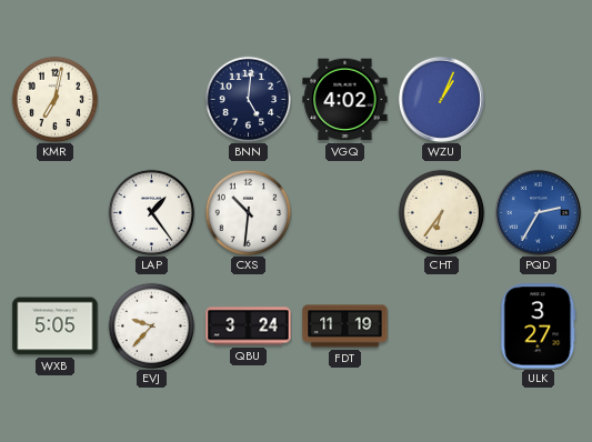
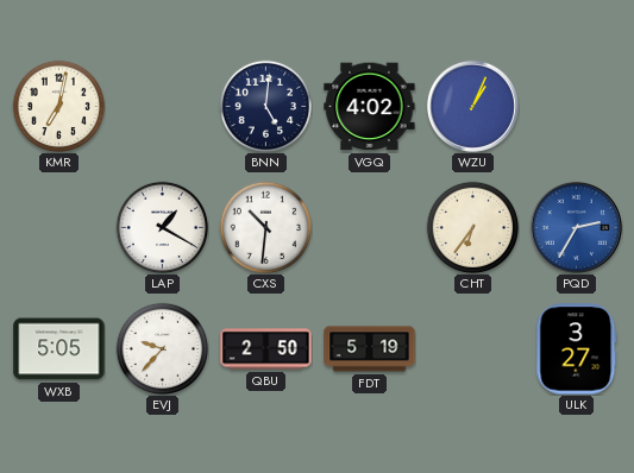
LAP: 1:24 -> 1:20
QBU: 3:24 -> 2:50
FDT: 11:19 -> 5:19
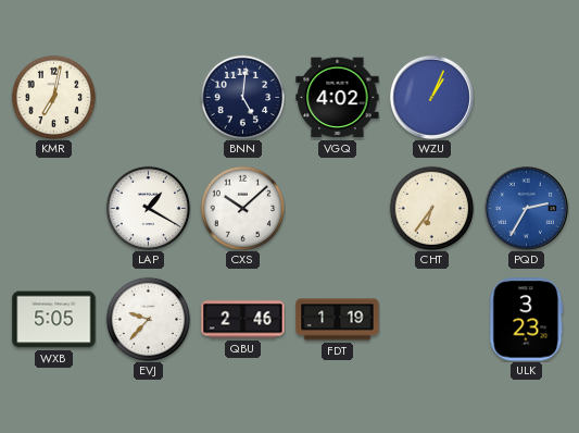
CXS: 10:31 -> 10:08
QBU: 2:50 -> 2:46
FDT: 5:19 -> 1:19
ULK: 3:27 -> 3:23
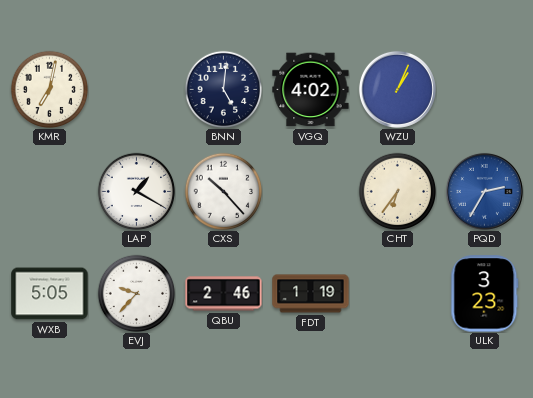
CXS: 10:08 -> 10:23
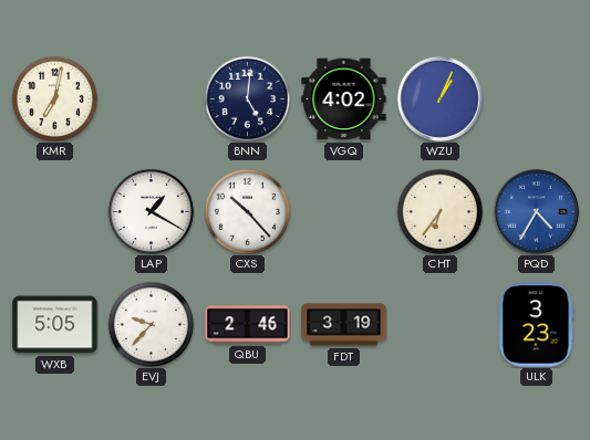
PQD: 2:35 -> 4:35
FDT: 1:19 -> 3:19
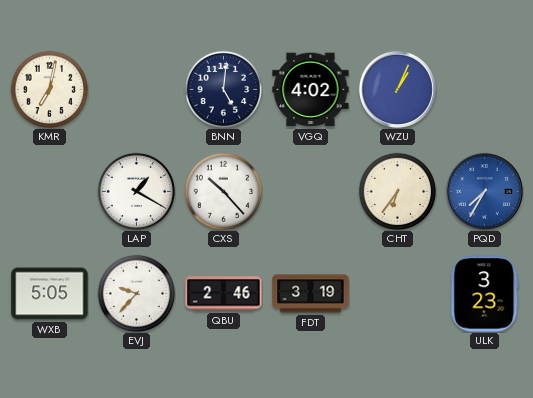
PQD: 4:35 -> 7:35
